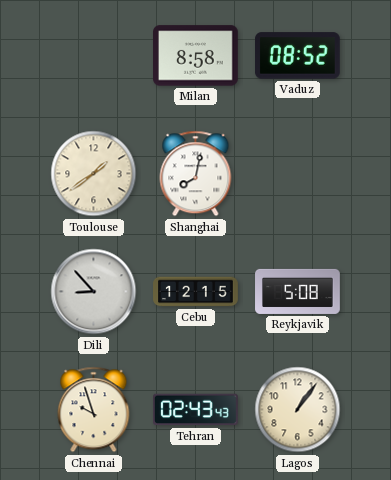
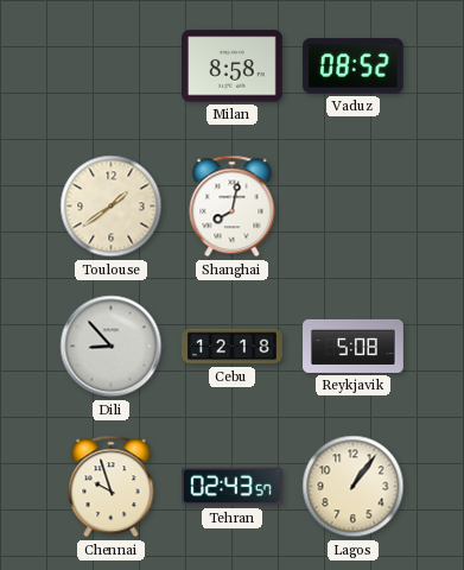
Cebu: 12:15 -> 12:18
Tehran: 02:43:43 -> 02:43:57
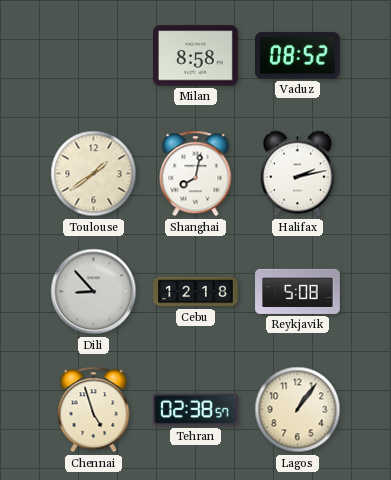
Halifax: none -> 2:13
Chennai: 9:57 -> 4:57
Tehran: 02:43 -> 02:38
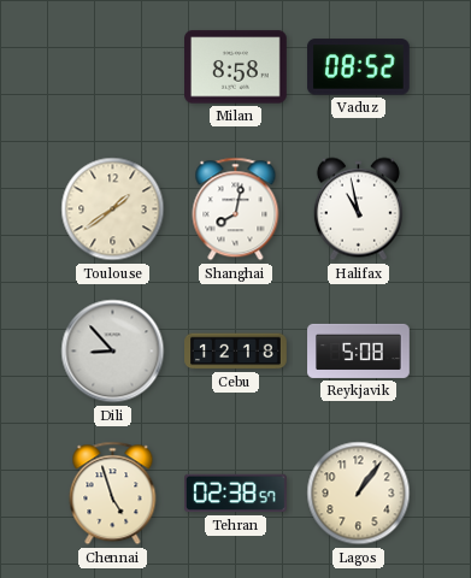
Halifax: 2:13 -> 10:58
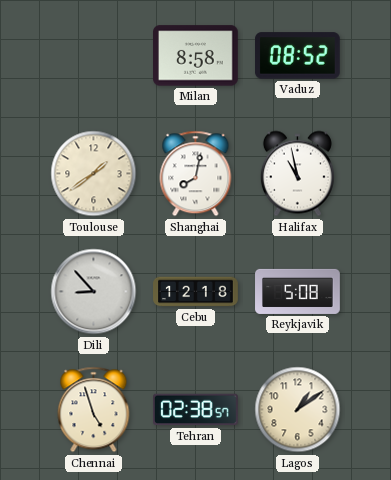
Lagos: 1:06 -> 1:09
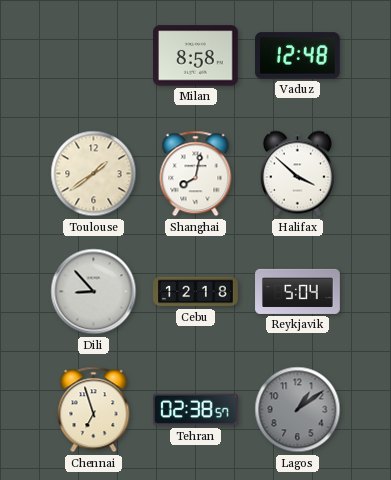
Vaduz: 08:52 -> 12:48
Halifax: 10:58 -> 3:52
Reykjavik: 5:08 -> 5:04
Chennai: 4:57 -> 6:57
Lagos dial: cream -> grey
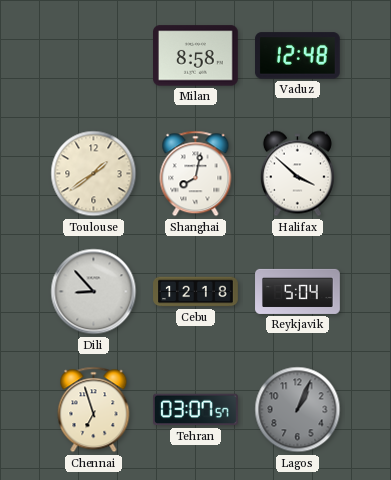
Tehran: 02:38 -> 03:07
Lagos: 1:09 -> 1:04
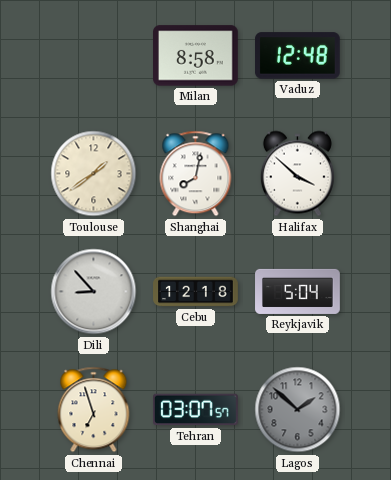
Lagos: 1:04 -> 1:52
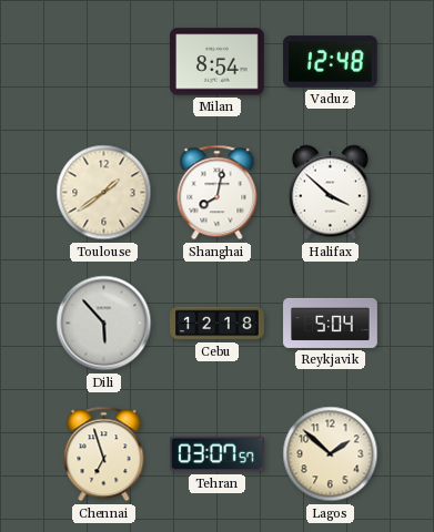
Milan: 8:58 -> 8:54
Dili: 8:53 -> 5:53
Lagos dial: grey -> cream
